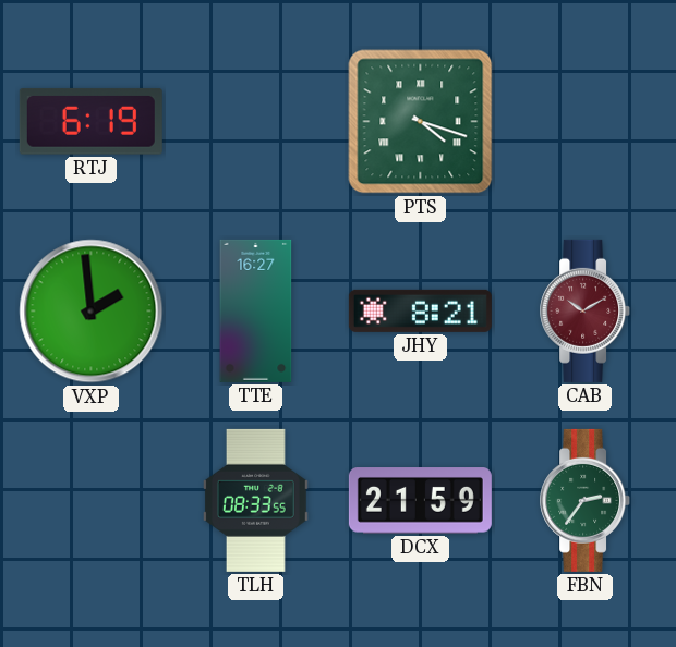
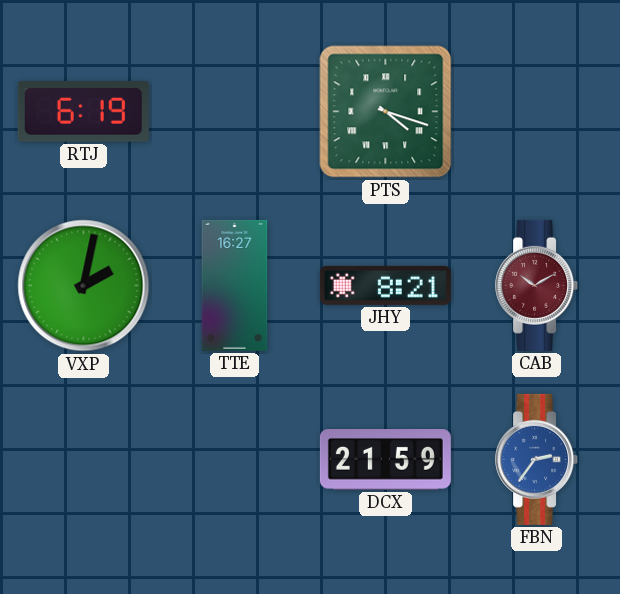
VXP: 1:59 -> 2:02
TLH: 08:33 -> none
FBN dial: green -> blue
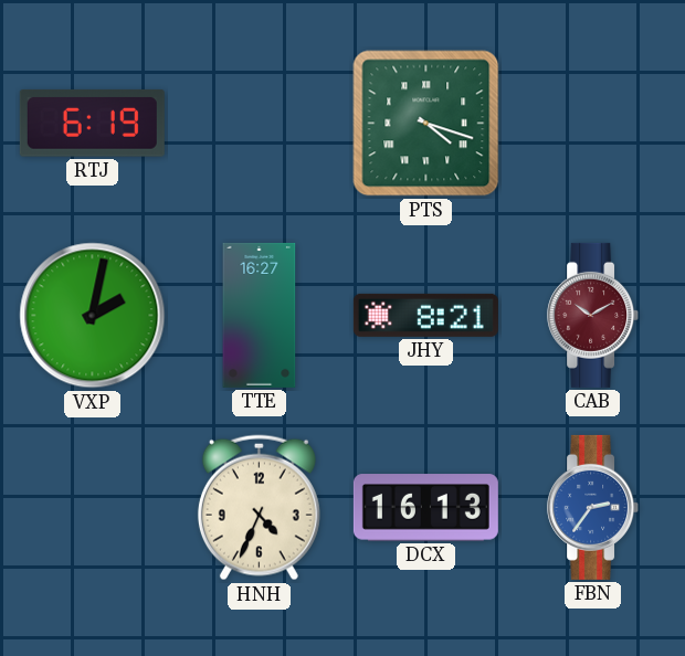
HNH: none -> 4:34
DCX: 21:59 -> 16:13
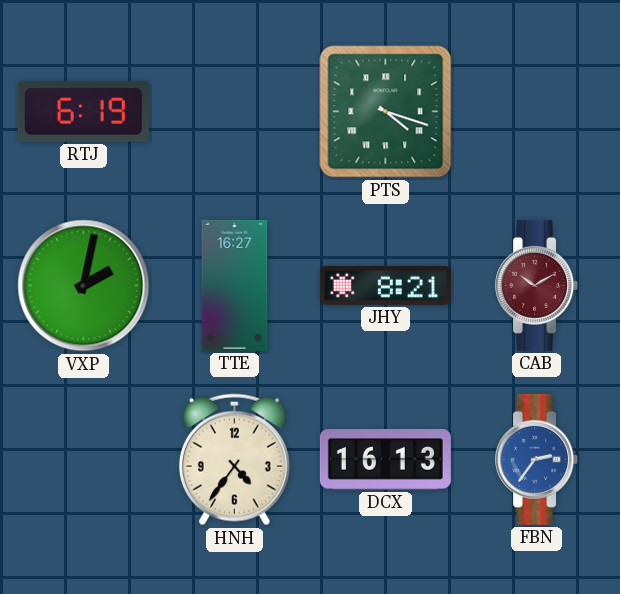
HNH: 4:34 -> 4:36
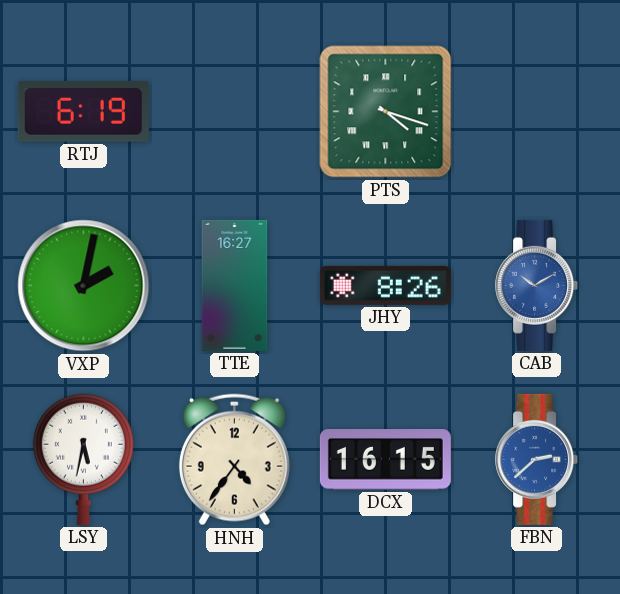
JHY: 8:21 -> 8:26
CAB dial: burgundy -> blue
LSY: none -> 5:32
DCX: 16:13 -> 16:15
FBN: 2:36 -> 2:38
